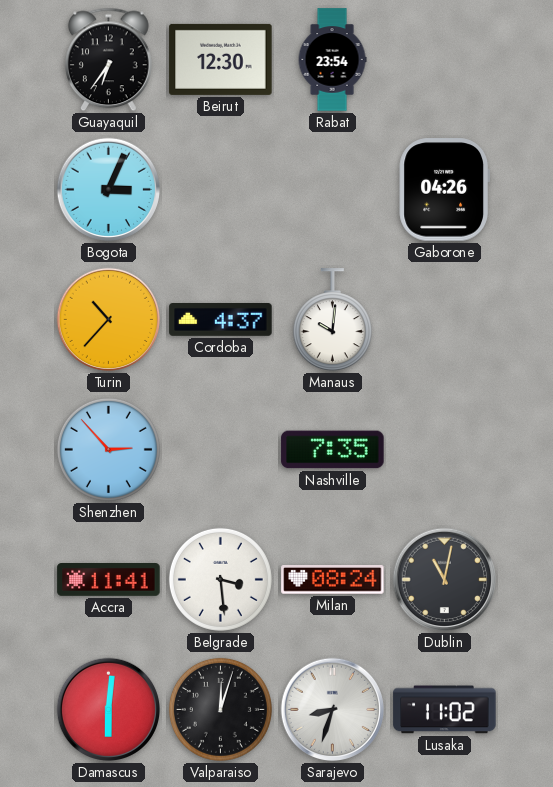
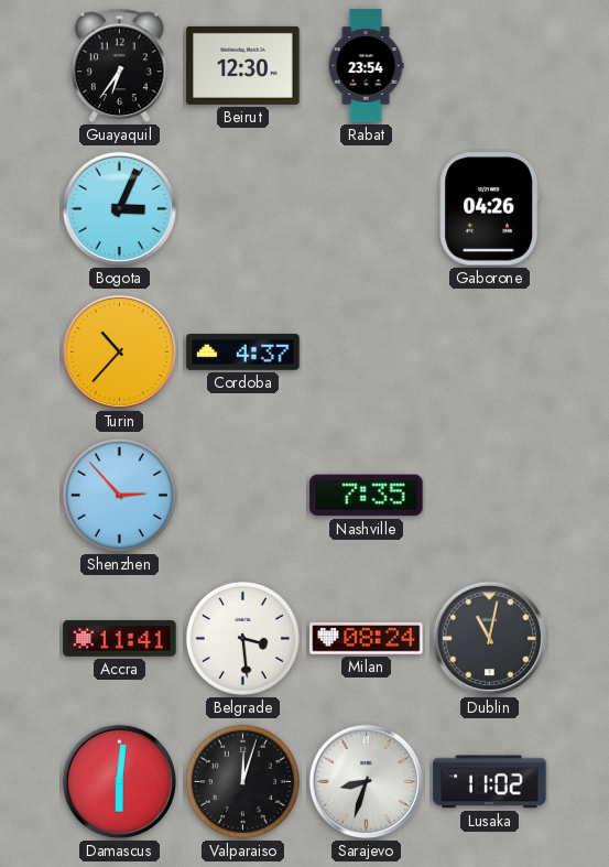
Manaus: 10:01 -> none
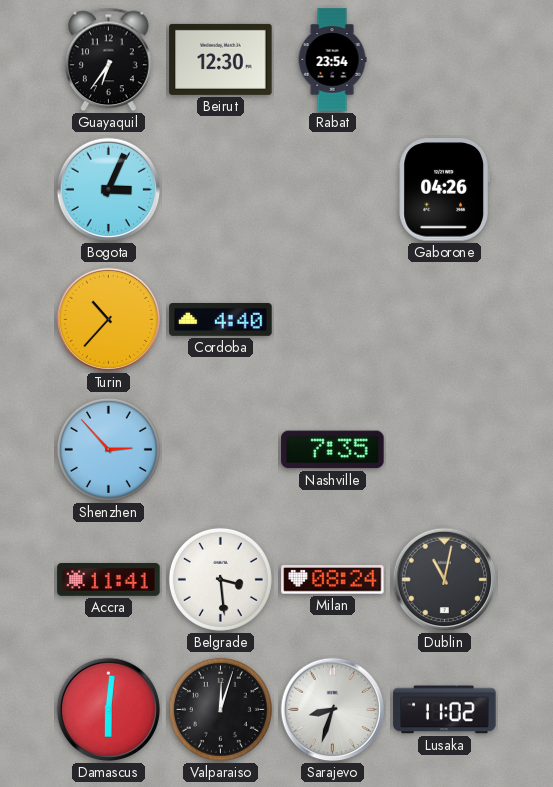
Cordoba: 4:37 -> 4:40
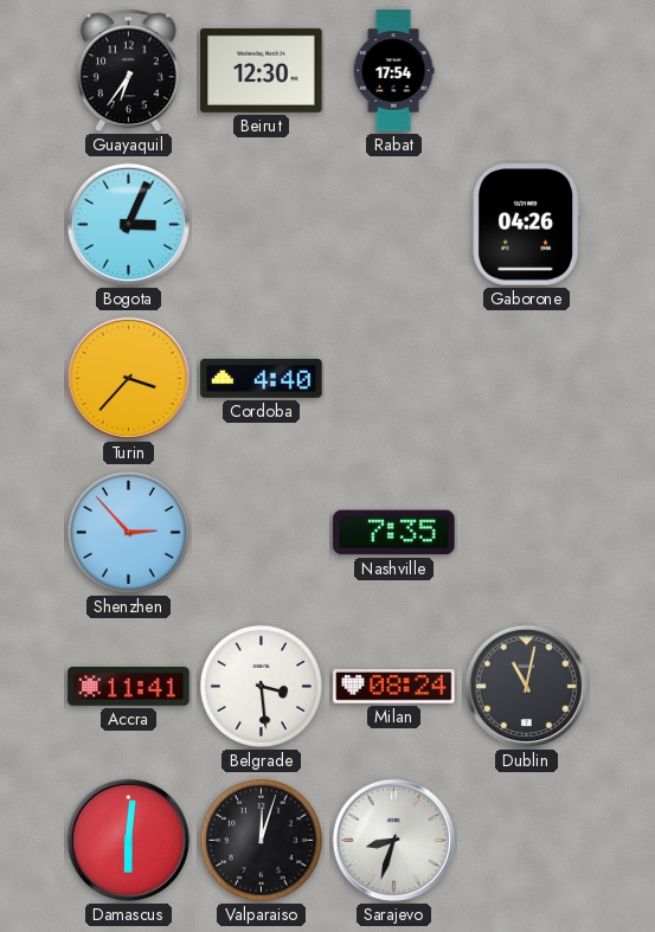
Rabat: 23:54 -> 17:54
Turin: 10:37 -> 3:37
Lusaka: 11:02 -> none
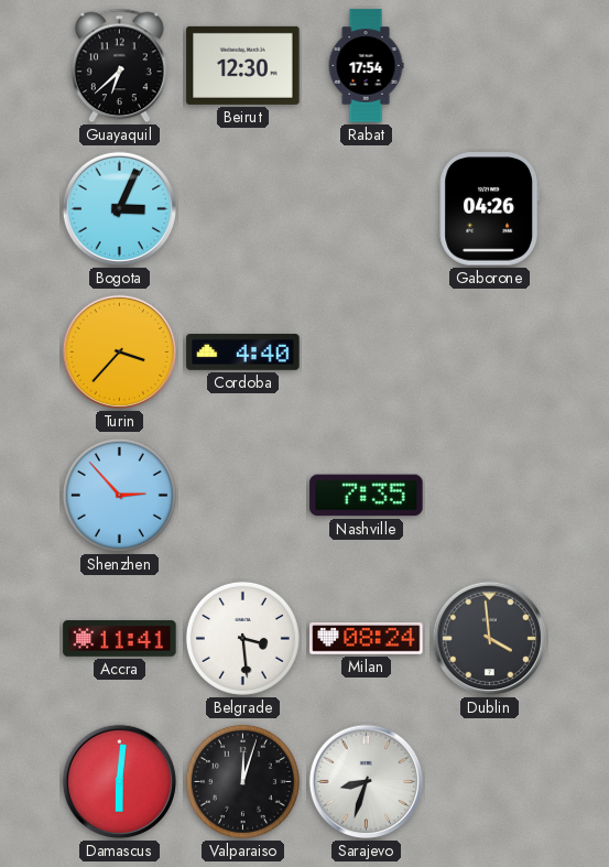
Guayaquil: 6:36 -> 6:38
Dublin: 11:02 -> 3:59
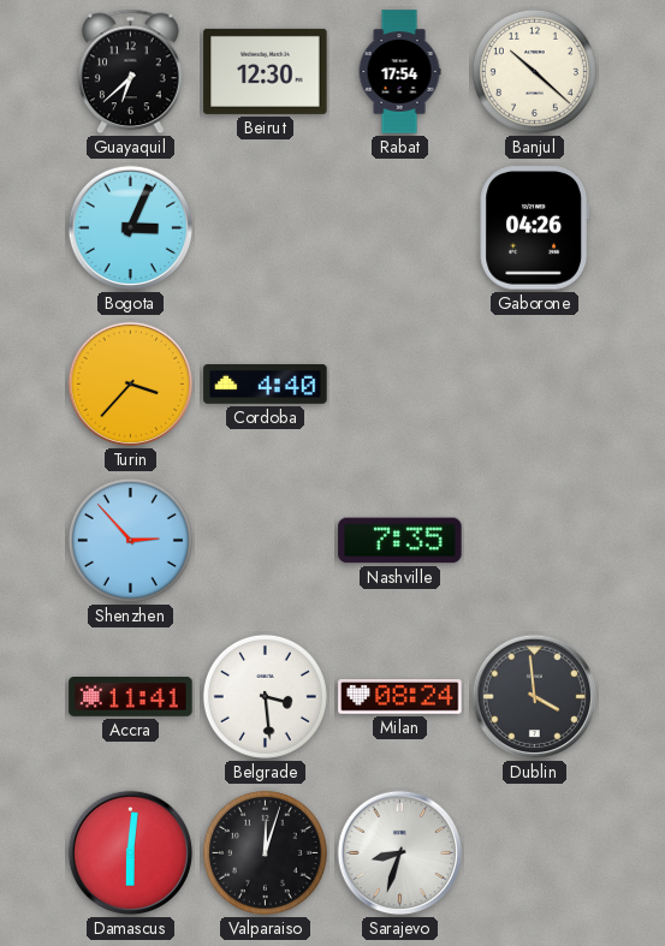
Banjul: none -> 10:22
